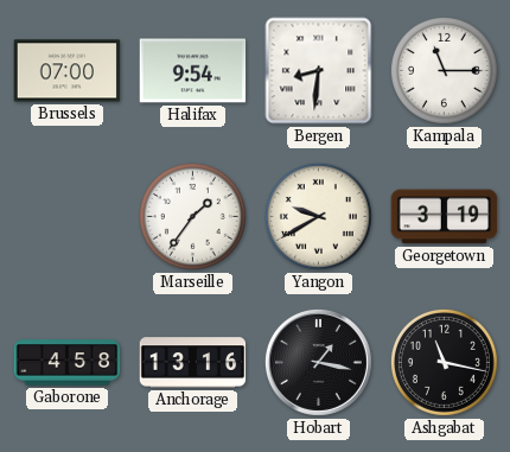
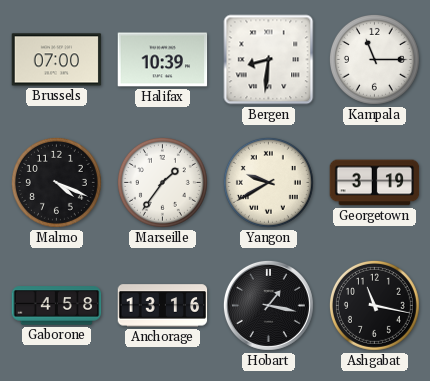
Halifax: 9:54 -> 10:39
Malmo: none -> 4:19
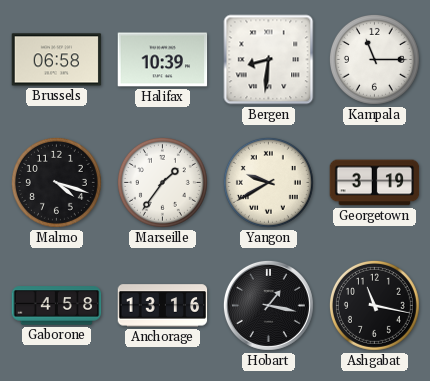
Brussels: 07:00 -> 06:58
Malmo: 4:19 -> 4:18
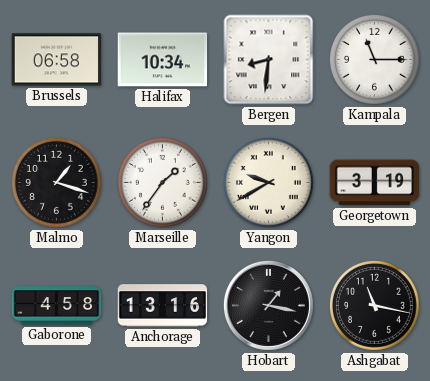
Halifax: 10:39 -> 10:34
Malmo: 4:18 -> 1:18
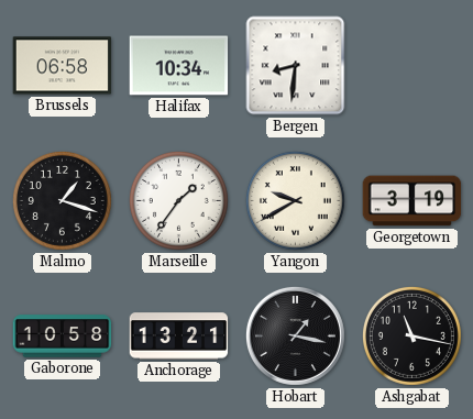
Kampala: 11:15 -> none
Gaborone: 4:58 -> 10:58
Anchorage: 13:16 -> 13:21
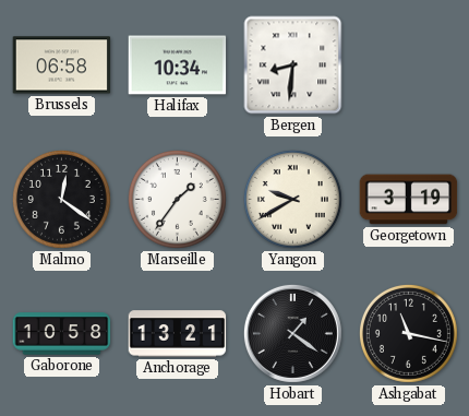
Malmo: 1:18 -> 12:21
Hobart: 1:17 -> 1:21
